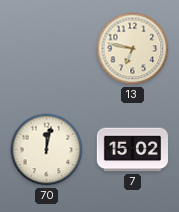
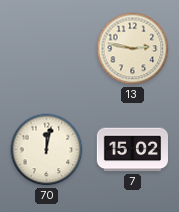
13: 6:47 -> 2:47
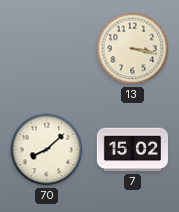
13: 2:47 -> 3:17
70: 12:02 -> 8:08
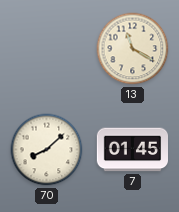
13: 3:17 -> 11:20
7: 15:02 -> 01:45
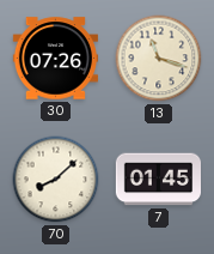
30: none -> 07:26
13: 11:20 -> 11:18
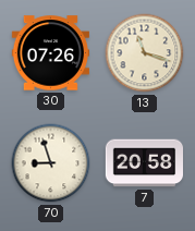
70: 8:08 -> 8:57
7: 01:45 -> 20:58
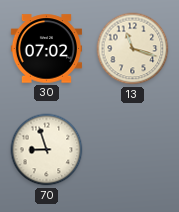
30: 07:26 -> 07:02
7: 20:58 -> none
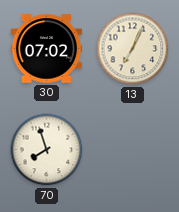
13: 11:18 -> 7:04
70: 8:57 -> 7:57
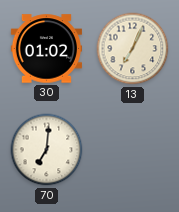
30: 07:02 -> 01:02
70: 7:57 -> 7:01
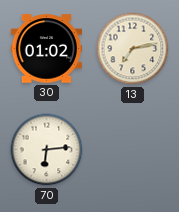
13: 7:04 -> 7:13
70: 7:01 -> 6:14
